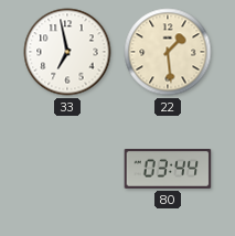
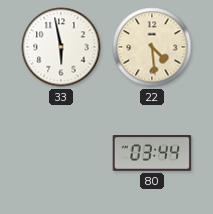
33: 6:58 -> 5:58
22: 1:29 -> 4:29
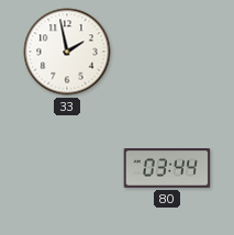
33: 5:58 -> 1:58
22: 4:29 -> none
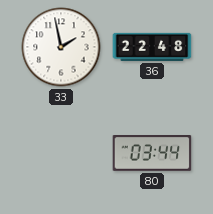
36: none -> 22:48
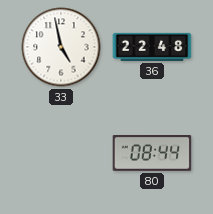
33: 1:58 -> 4:58
80: 03:44 -> 08:44
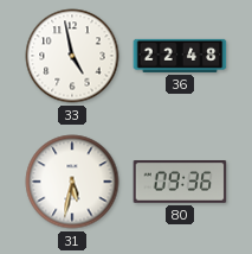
31: none -> 5:32
80: 08:44 -> 09:36
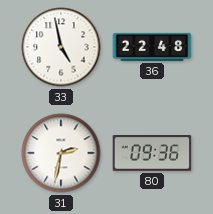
31: 5:32 -> 2:32
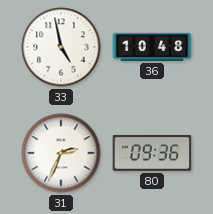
36: 22:48 -> 10:48
31: 2:32 -> 2:34
